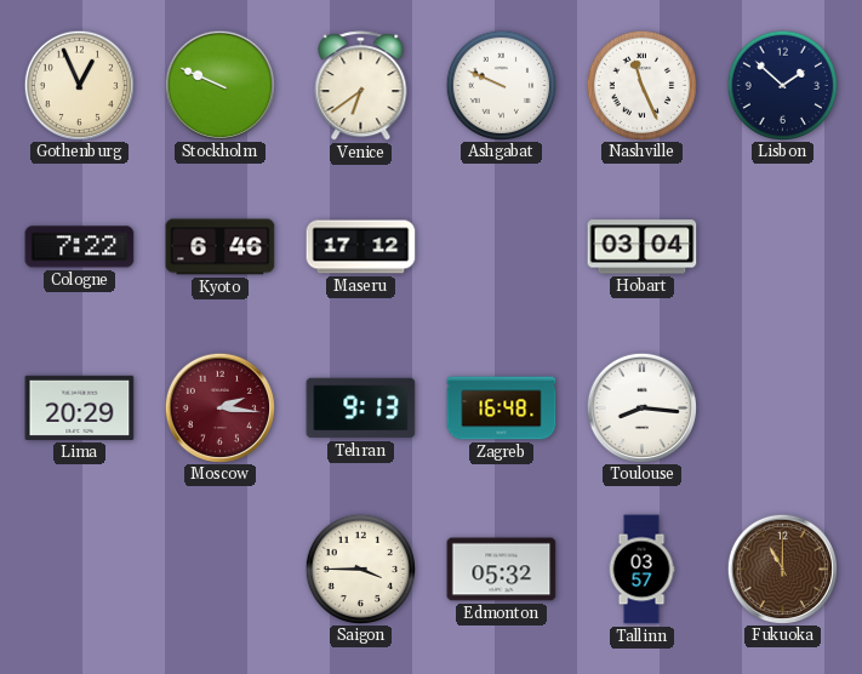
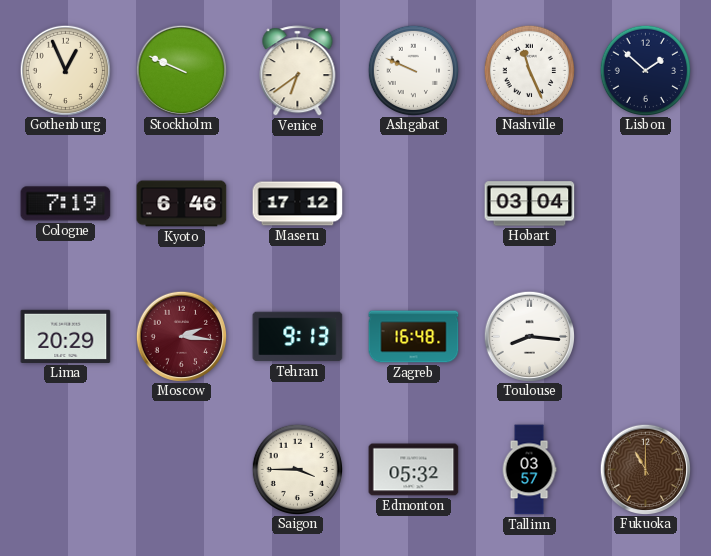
Cologne: 7:22 -> 7:19
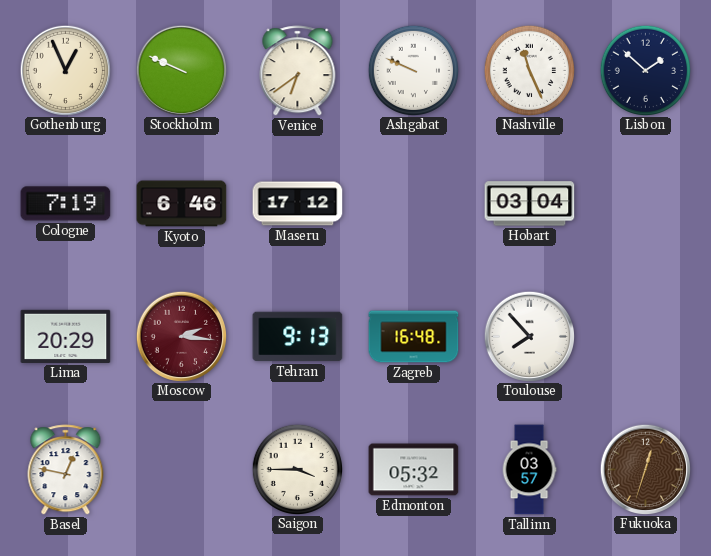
Toulouse: 8:16 -> 7:53
Basel: none -> 12:47
Fukuoka: 11:00 -> 12:33
